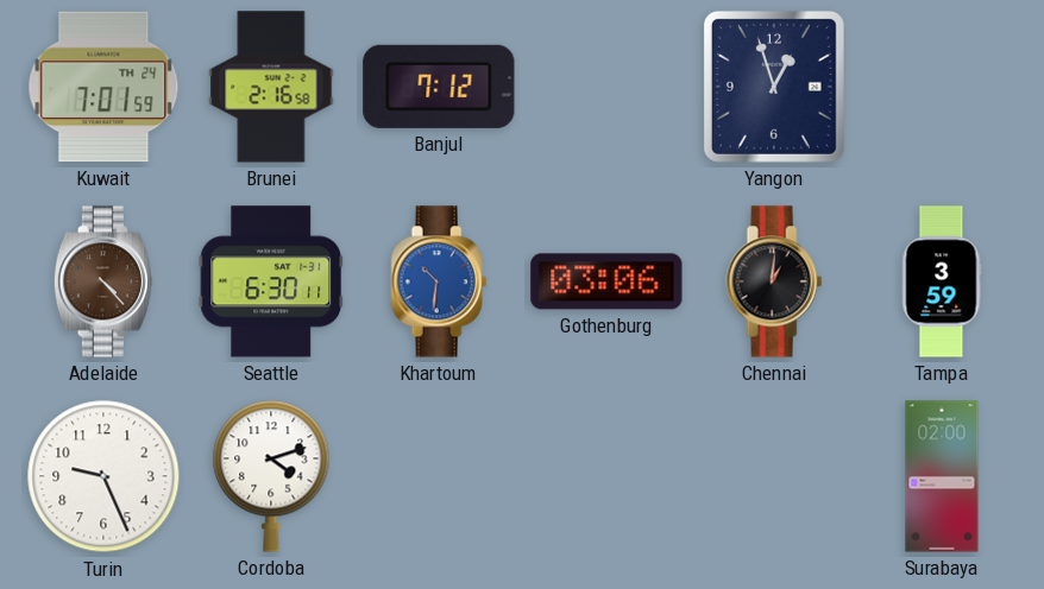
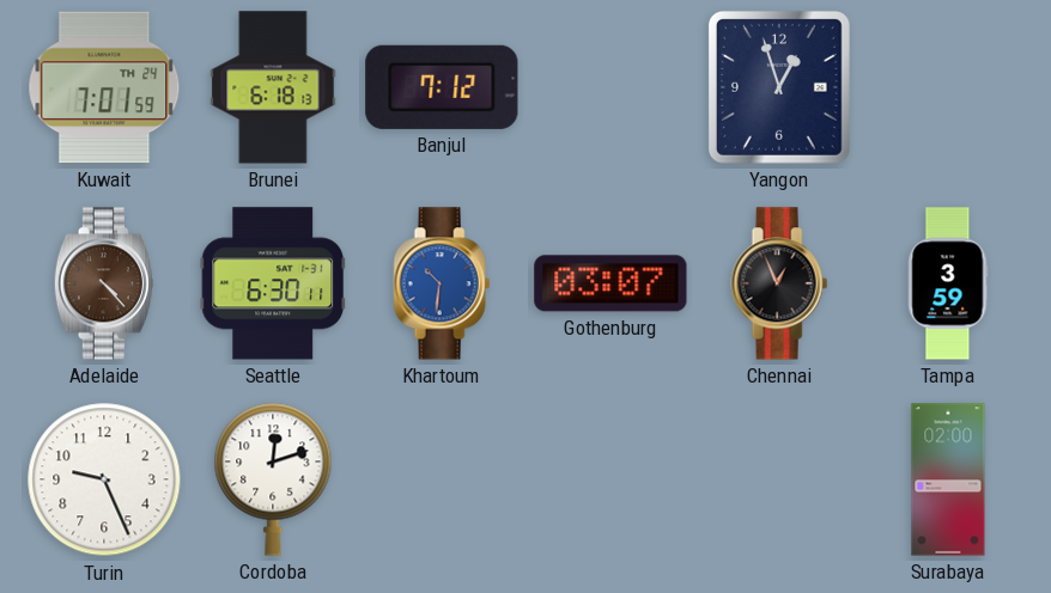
Brunei: 2:16 -> 6:18
Gothenburg: 03:06 -> 03:07
Chennai: 1:01 -> 12:56
Cordoba: 4:12 -> 12:12
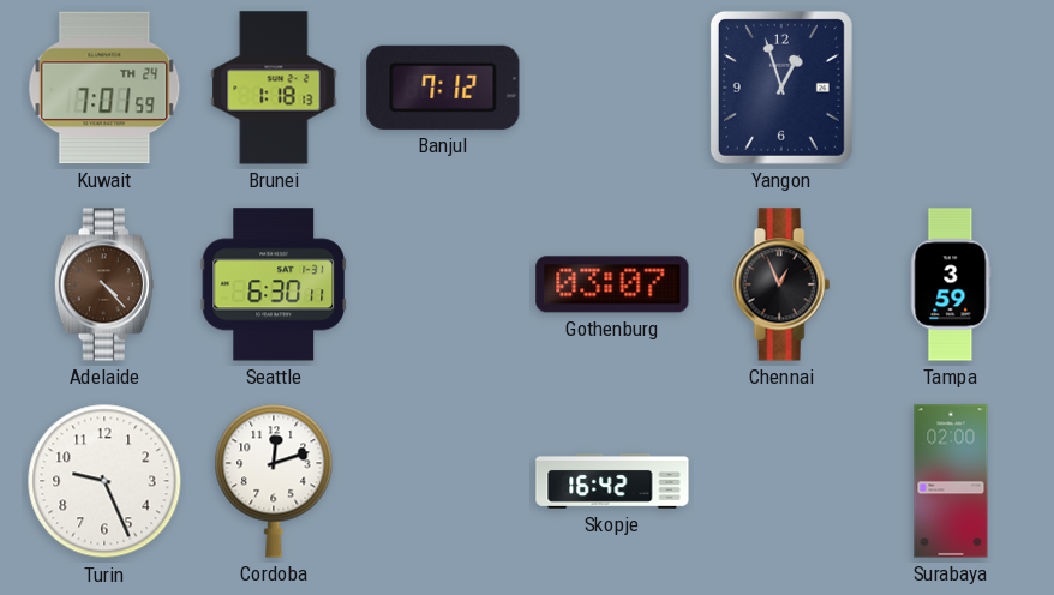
Brunei: 6:18 -> 1:18
Khartoum: 10:31 -> none
Skopje: none -> 16:42
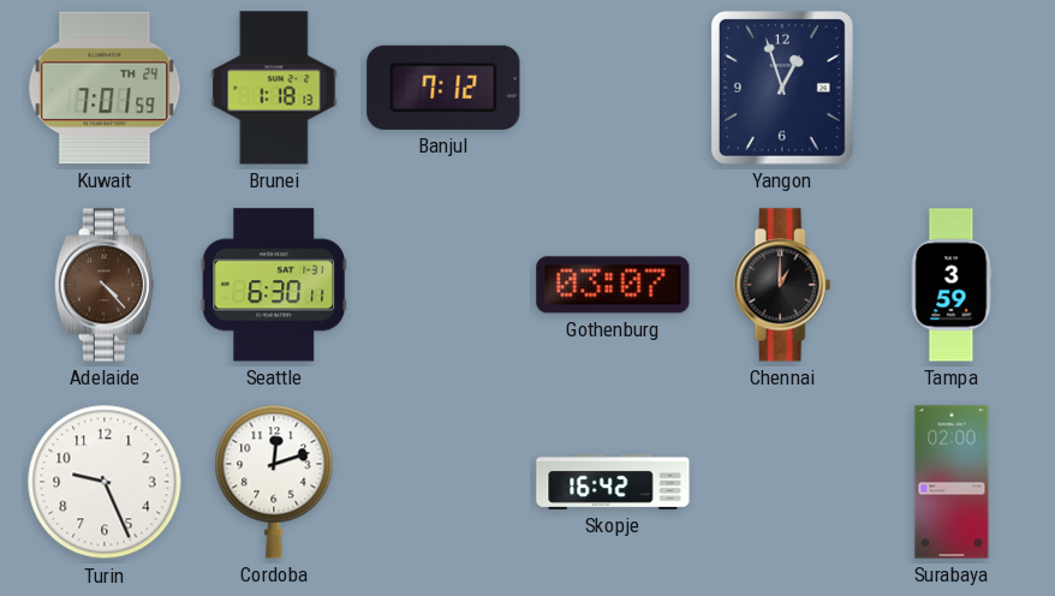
Chennai: 12:56 -> 1:00
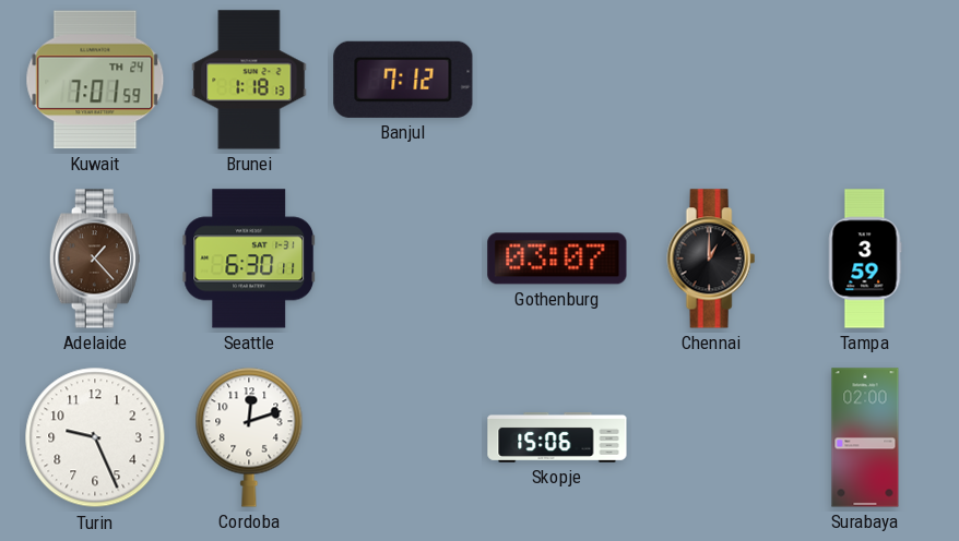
Yangon: 12:57 -> none
Adelaide: 4:23 -> 1:23
Skopje: 16:42 -> 15:06
